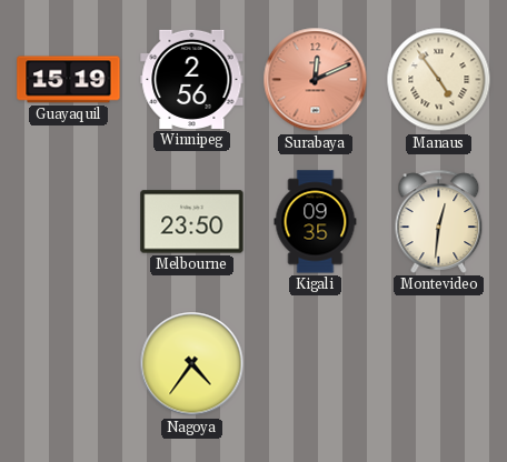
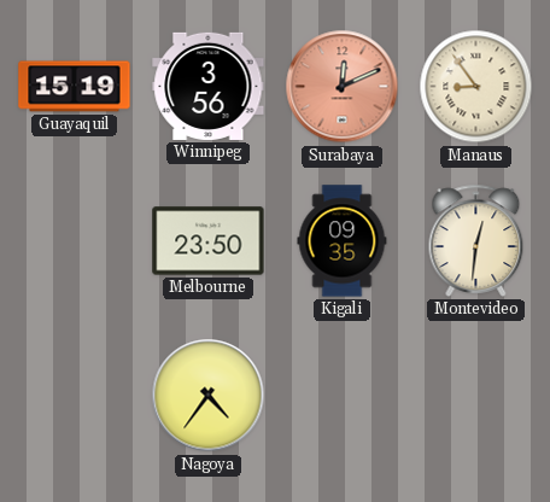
Winnipeg: 2:56 -> 3:56
Manaus: 4:54 -> 8:54
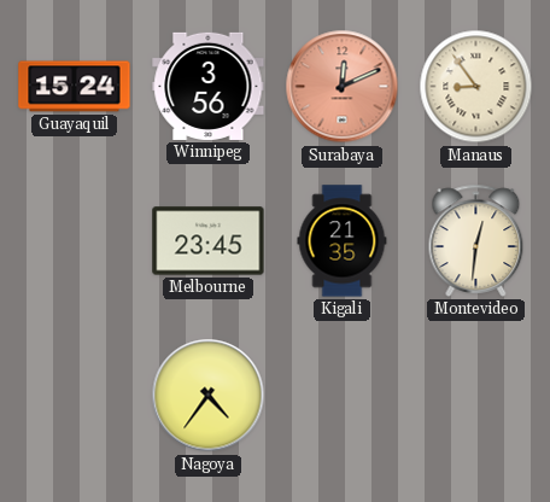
Guayaquil: 15:19 -> 15:24
Melbourne: 23:50 -> 23:45
Kigali: 09:35 -> 21:35
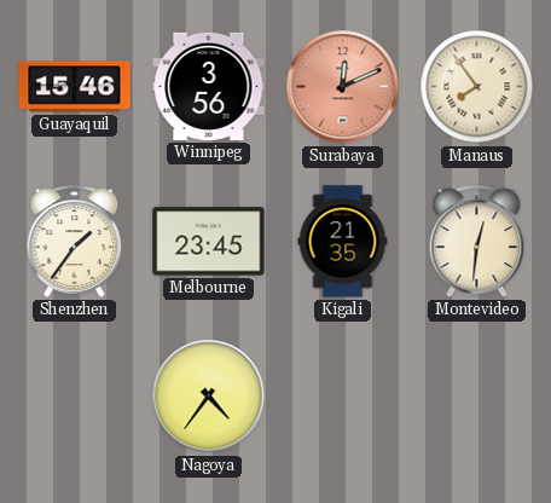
Guayaquil: 15:24 -> 15:46
Manaus: 8:54 -> 7:54
Shenzhen: none -> 1:36
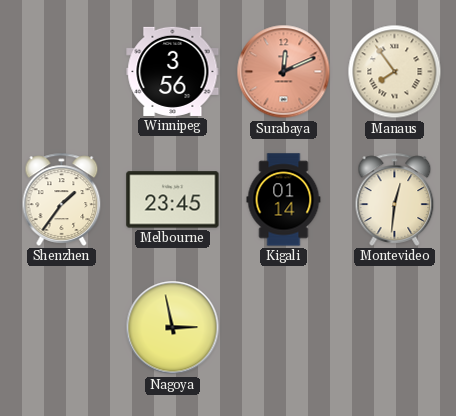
Guayaquil: 15:46 -> none
Kigali: 21:35 -> 01:14
Nagoya: 4:36 -> 2:58
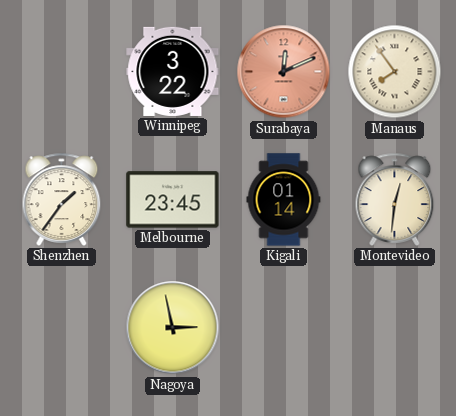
Winnipeg: 3:56 -> 3:22
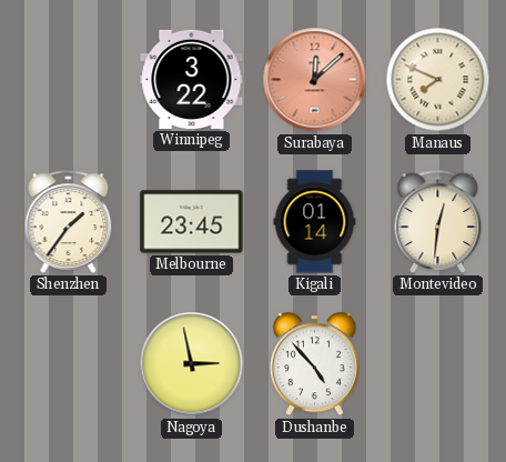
Surabaya: 12:11 -> 12:08
Manaus: 7:54 -> 7:49
Dushanbe: none -> 4:53
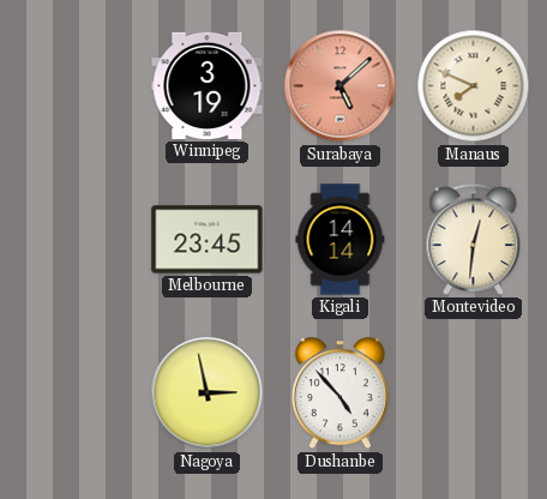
Winnipeg: 3:22 -> 3:19
Surabaya: 12:08 -> 5:08
Shenzhen: 1:36 -> none
Kigali: 01:14 -> 14:14
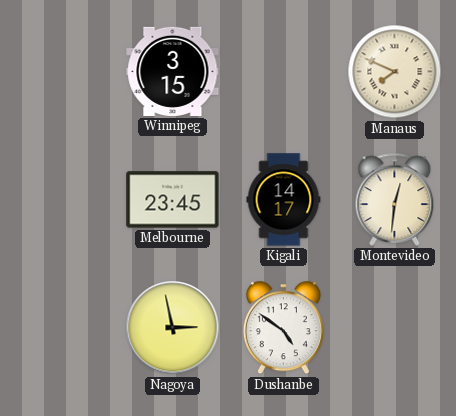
Winnipeg: 3:19 -> 3:15
Surabaya: 5:08 -> none
Kigali: 14:14 -> 14:17
Dushanbe: 4:53 -> 4:51
